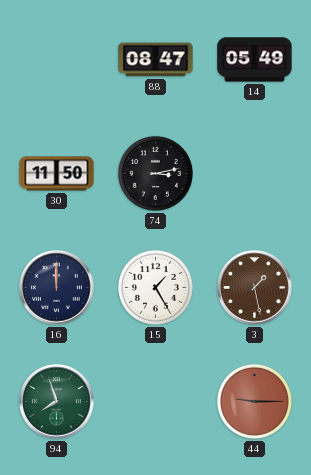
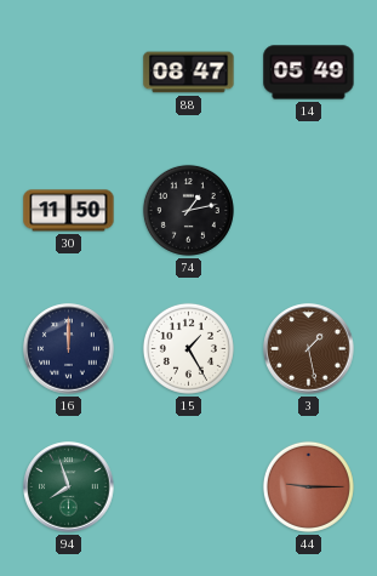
74: 3:13 -> 1:13
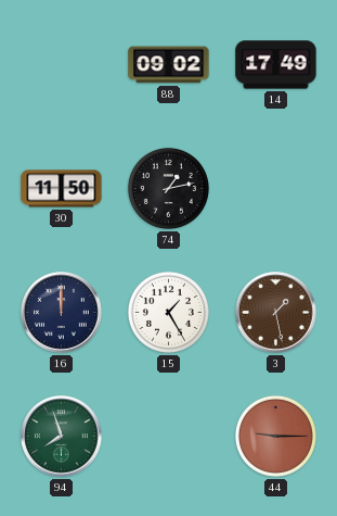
88: 08:47 -> 09:02
14: 05:49 -> 17:49
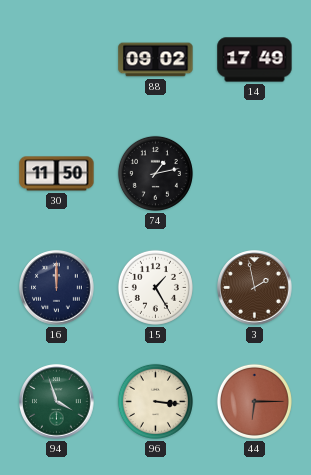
3: 1:28 -> 1:58
94: 7:57 -> 3:57
96: none -> 3:16
44: 9:15 -> 6:15
